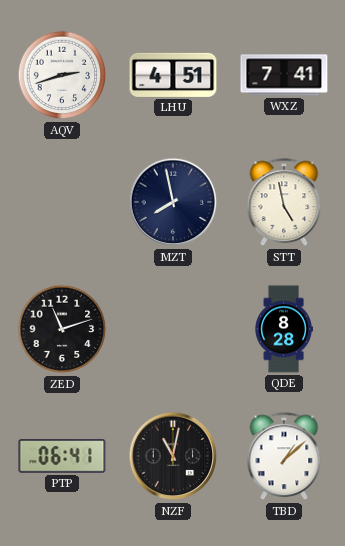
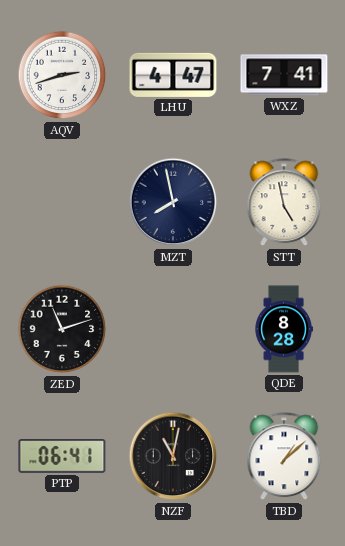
LHU: 4:51 -> 4:47
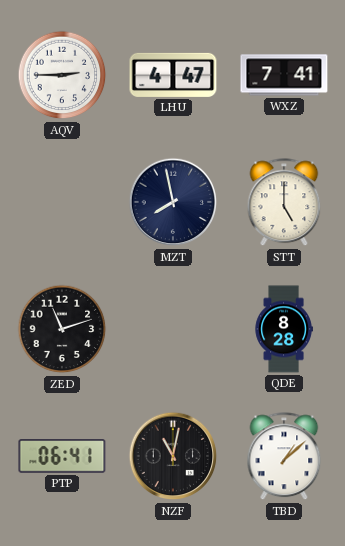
AQV: 2:42 -> 2:45
STT: 4:58 -> 5:00
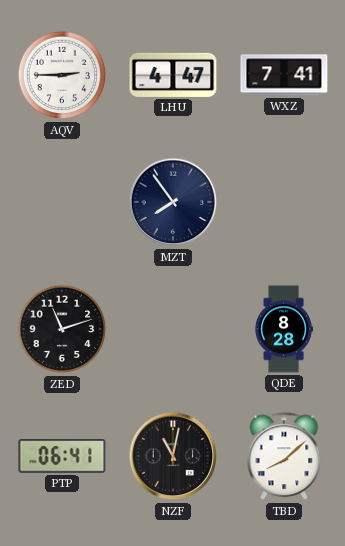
MZT: 7:58 -> 7:54
STT: 5:00 -> none
TBD: 1:08 -> 8:08
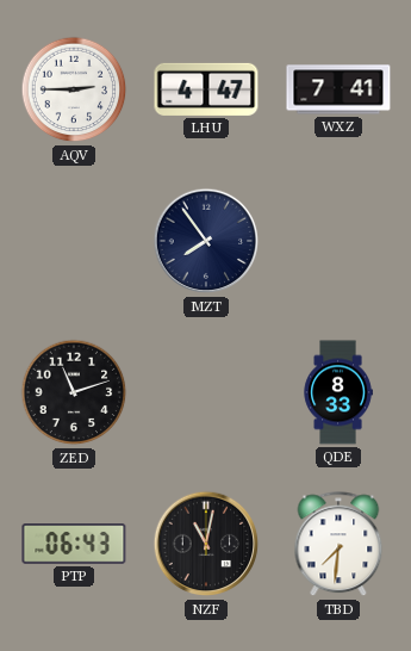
QDE: 8:28 -> 8:33
PTP: 06:41 -> 06:43
TBD: 8:08 -> 7:31
